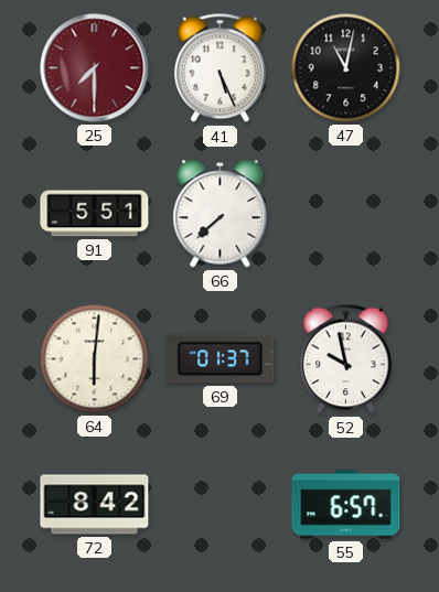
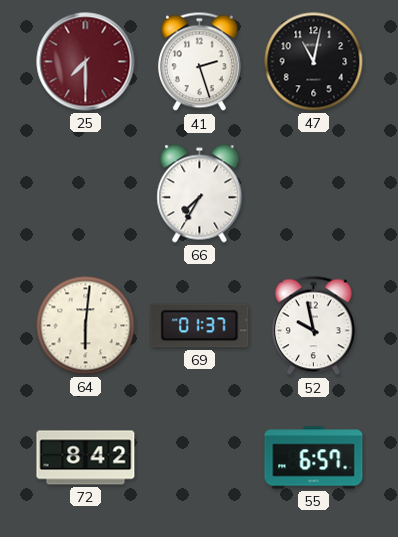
41: 5:26 -> 2:27
91: 5:51 -> none
66: 7:38 -> 7:35
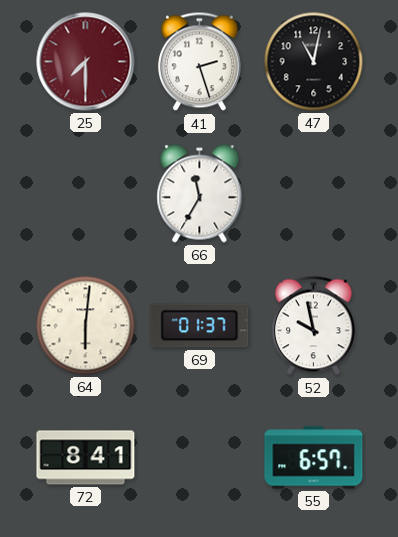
66: 7:35 -> 11:35
72: 8:42 -> 8:41
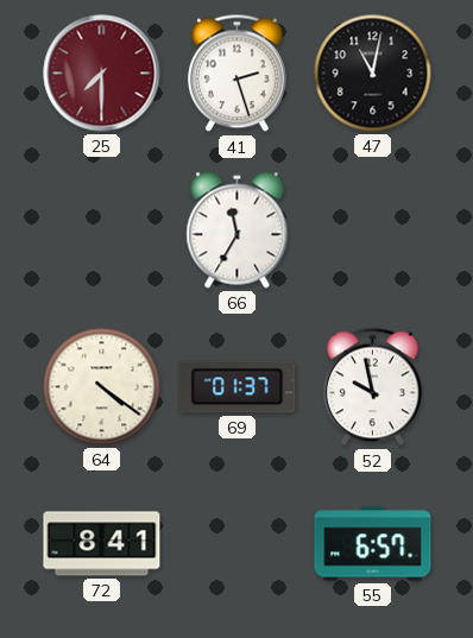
64: 6:01 -> 4:21
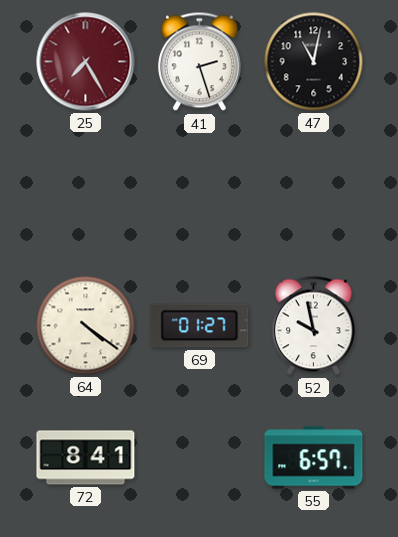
25: 7:30 -> 7:25
66: 11:35 -> none
69: 01:37 -> 01:27
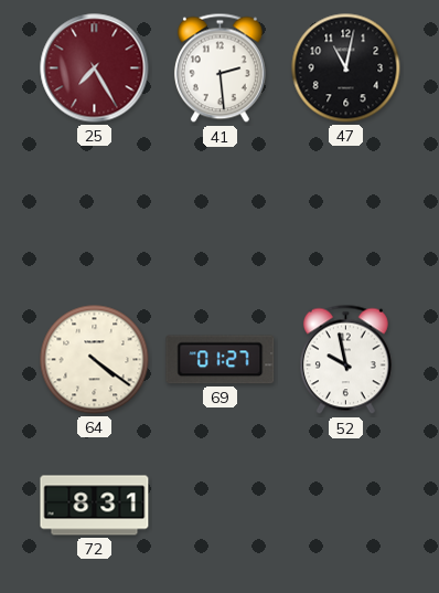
41: 2:27 -> 2:29
72: 8:41 -> 8:31
55: 6:57 -> none
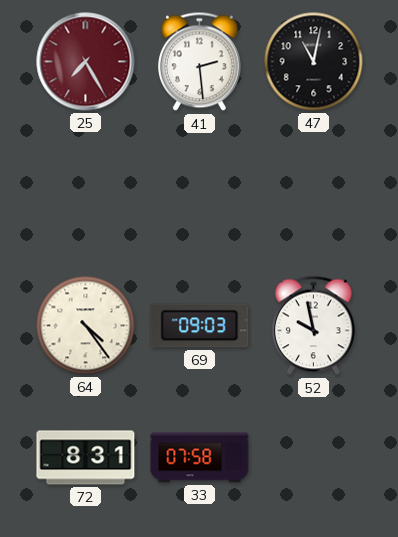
64: 4:21 -> 4:24
69: 01:27 -> 09:03
33: none -> 07:58
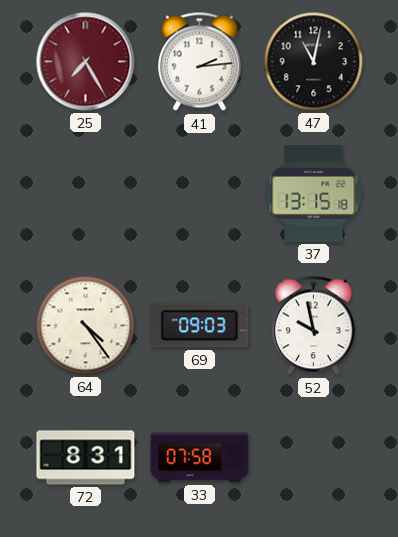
41: 2:29 -> 2:14
37: none -> 13:15
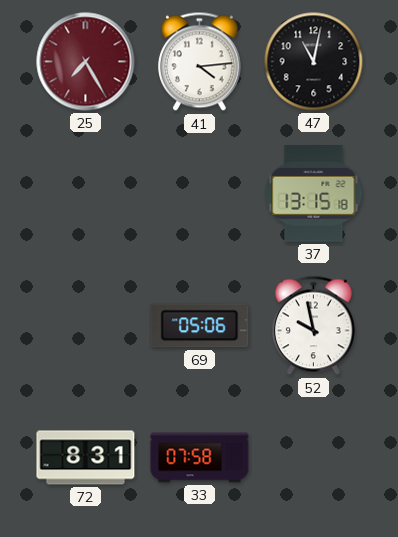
41: 2:14 -> 4:14
64: 4:24 -> none
69: 09:03 -> 05:06
